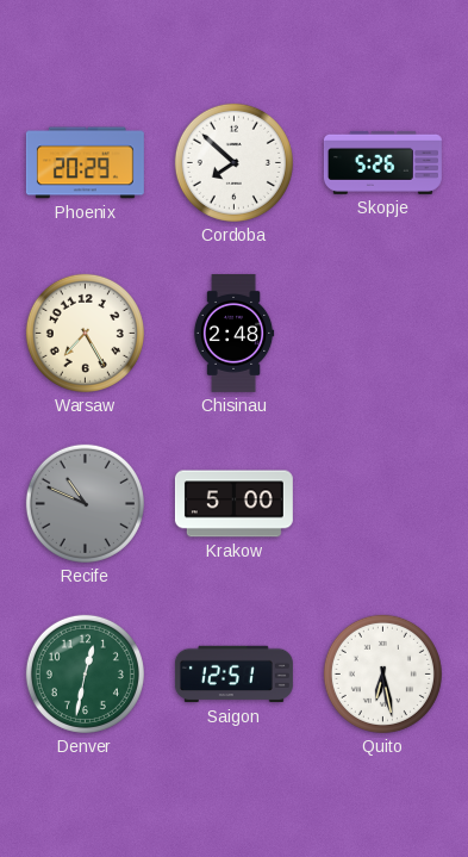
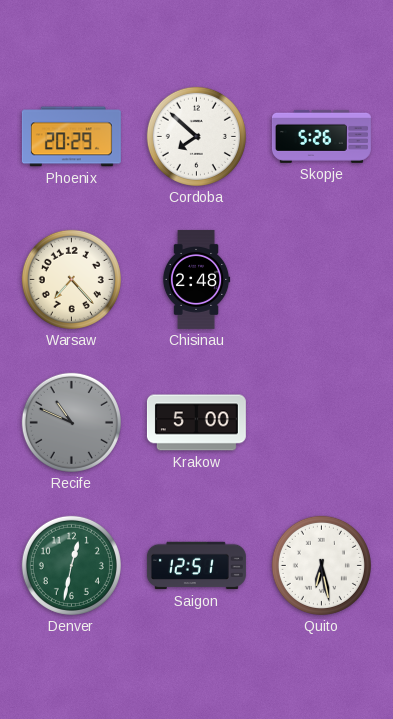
Warsaw: 7:25 -> 7:23
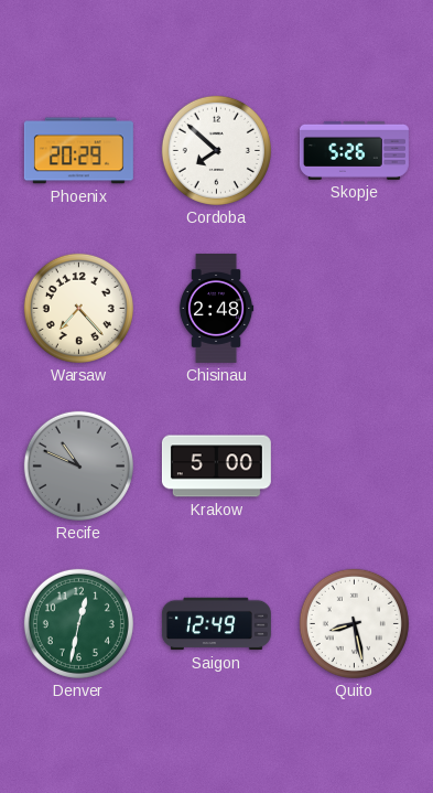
Saigon: 12:51 -> 12:49
Quito: 6:28 -> 8:28
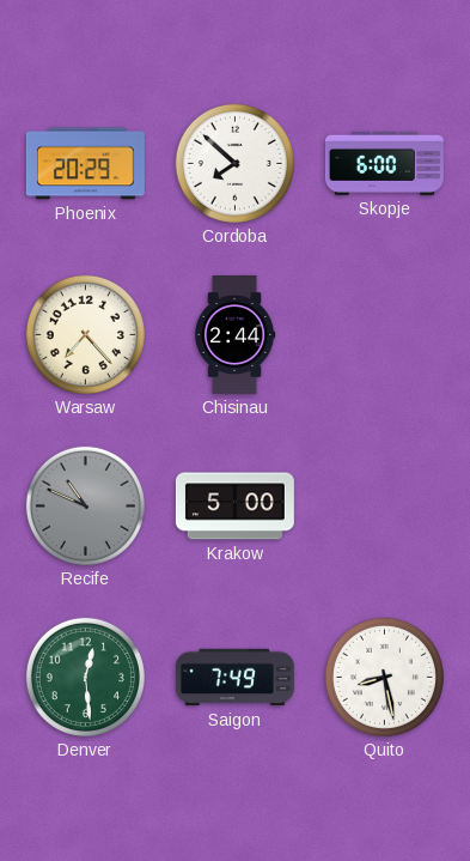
Skopje: 5:26 -> 6:00
Chisinau: 2:48 -> 2:44
Denver: 12:32 -> 12:29
Saigon: 12:49 -> 7:49
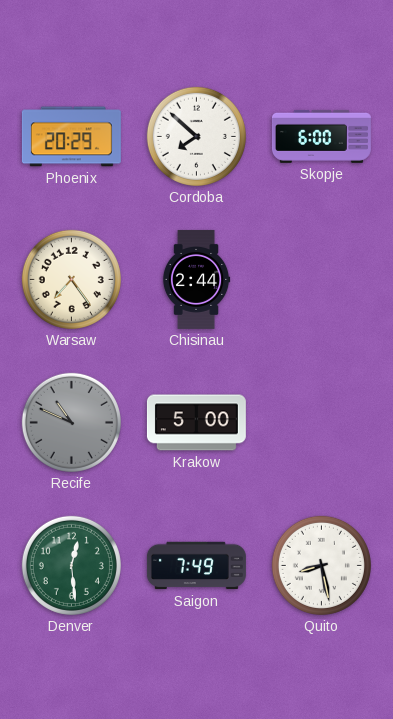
Warsaw: 7:23 -> 7:24
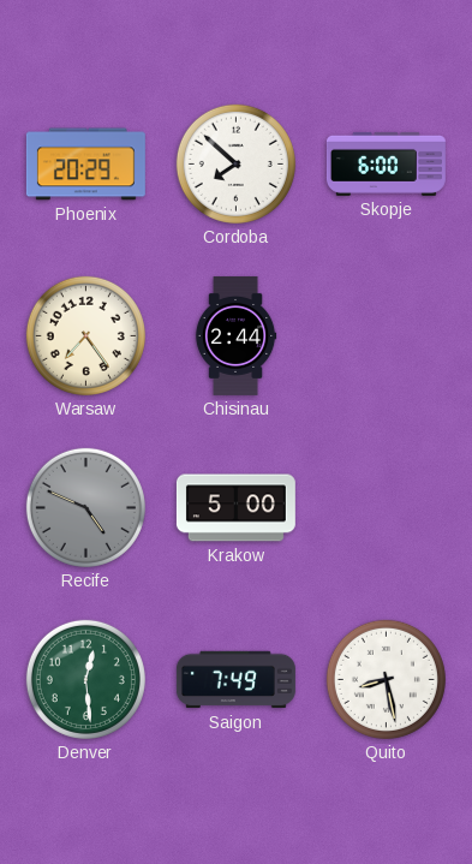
Recife: 10:49 -> 4:49
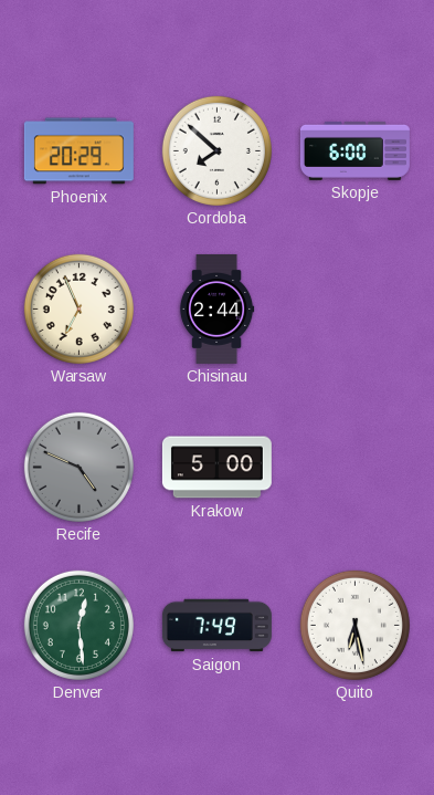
Warsaw: 7:24 -> 6:56
Quito: 8:28 -> 6:28
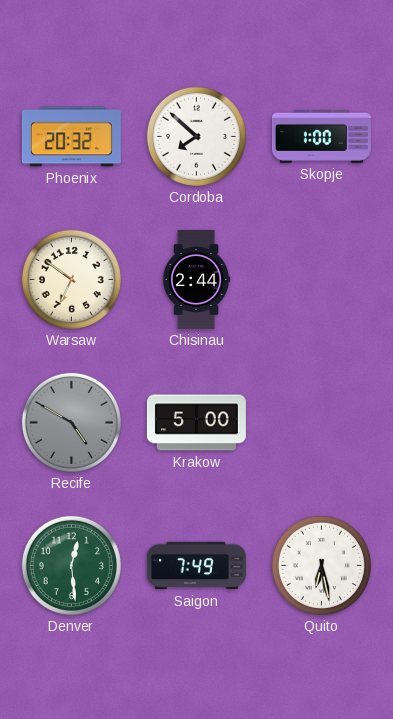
Phoenix: 20:29 -> 20:32
Skopje: 6:00 -> 1:00
Warsaw: 6:56 -> 6:51
Recife: 4:49 -> 4:50
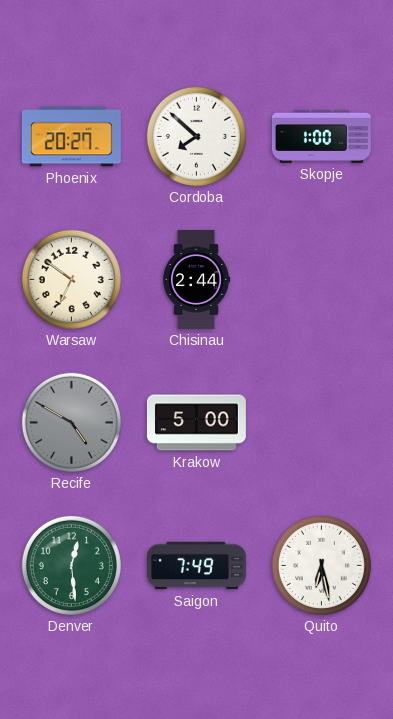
Phoenix: 20:32 -> 20:27
